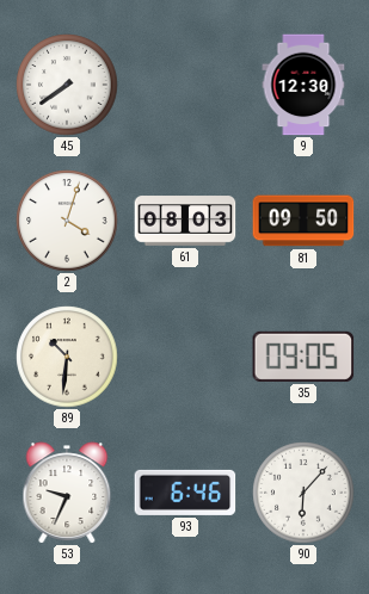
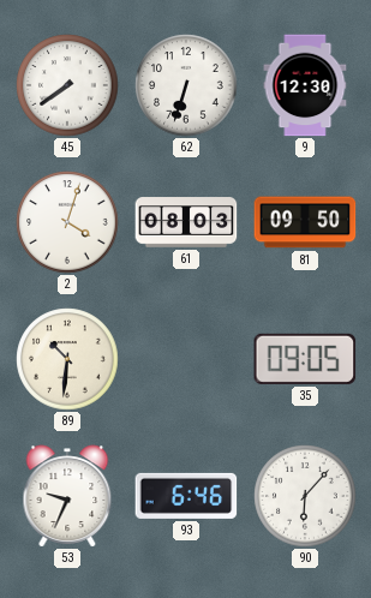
62: none -> 6:33
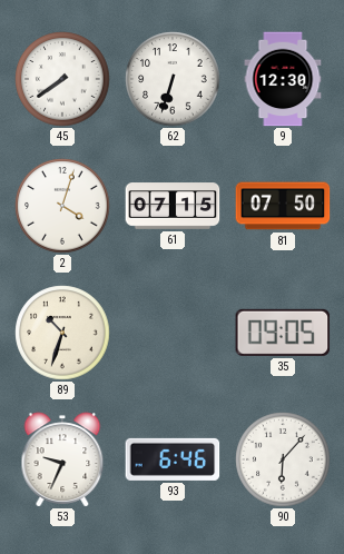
61: 08:03 -> 07:15
81: 09:50 -> 07:50
89: 10:31 -> 10:33
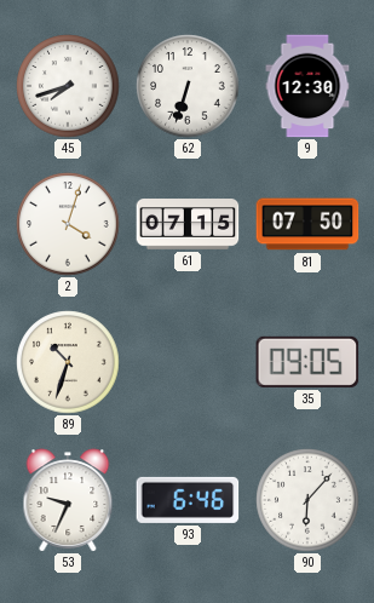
45: 7:39 -> 7:42
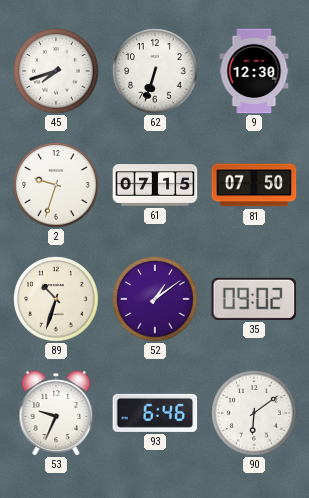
2: 4:03 -> 9:33
52: none -> 1:09
35: 09:05 -> 09:02
90: 6:07 -> 6:09
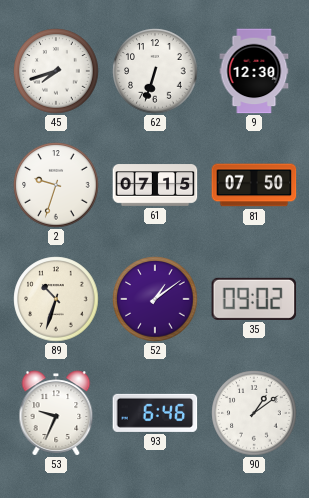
90: 6:09 -> 1:09
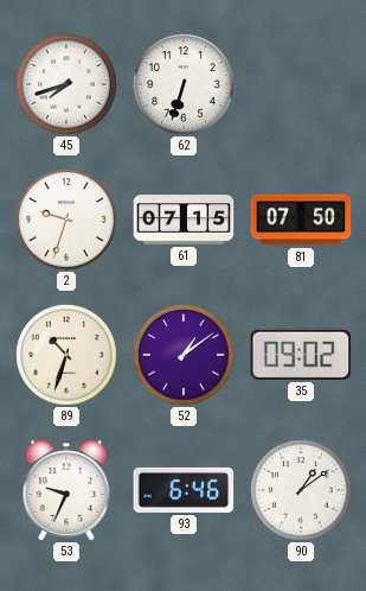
9: 12:30 -> none
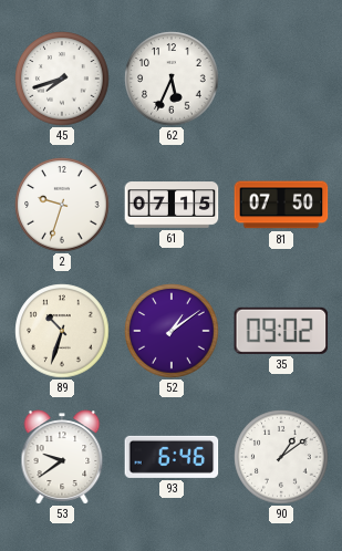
62: 6:33 -> 5:34
53: 9:34 -> 9:39
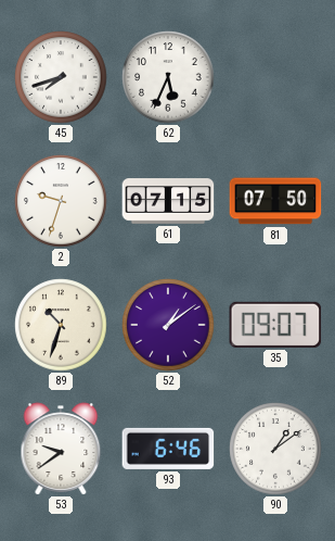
35: 09:02 -> 09:07
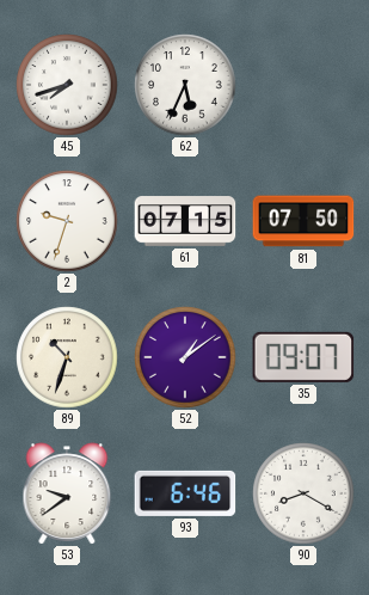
90: 1:09 -> 8:20
